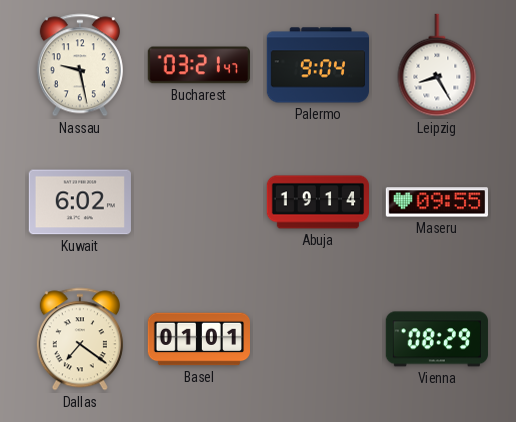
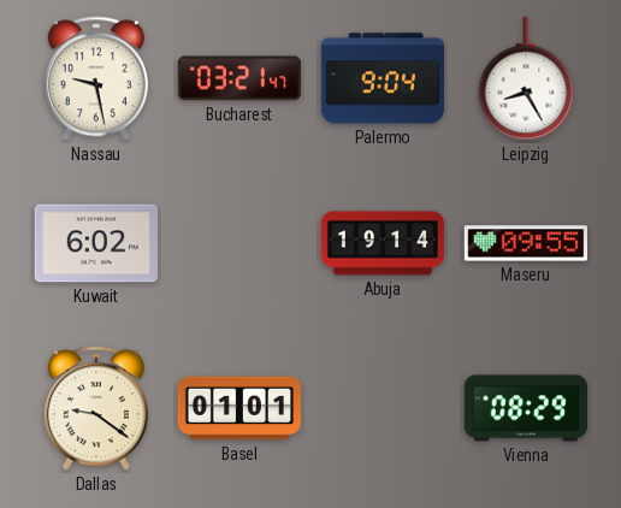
Dallas: 7:21 -> 9:21
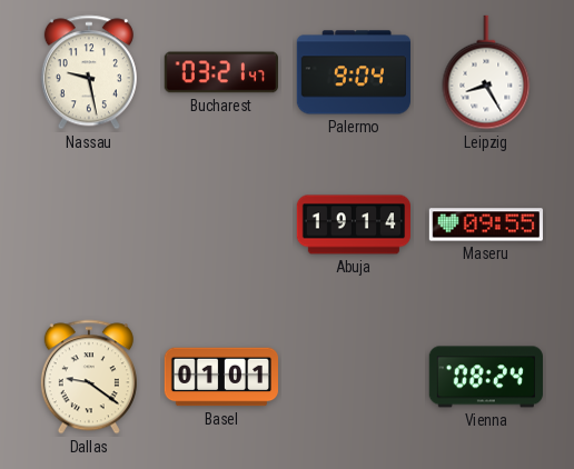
Kuwait: 6:02 -> none
Vienna: 08:29 -> 08:24
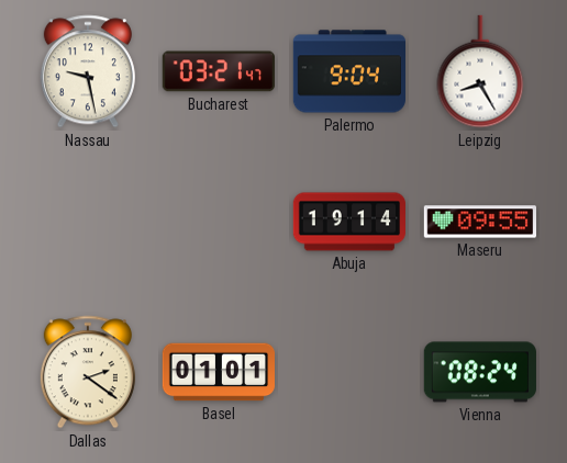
Dallas: 9:21 -> 2:21
